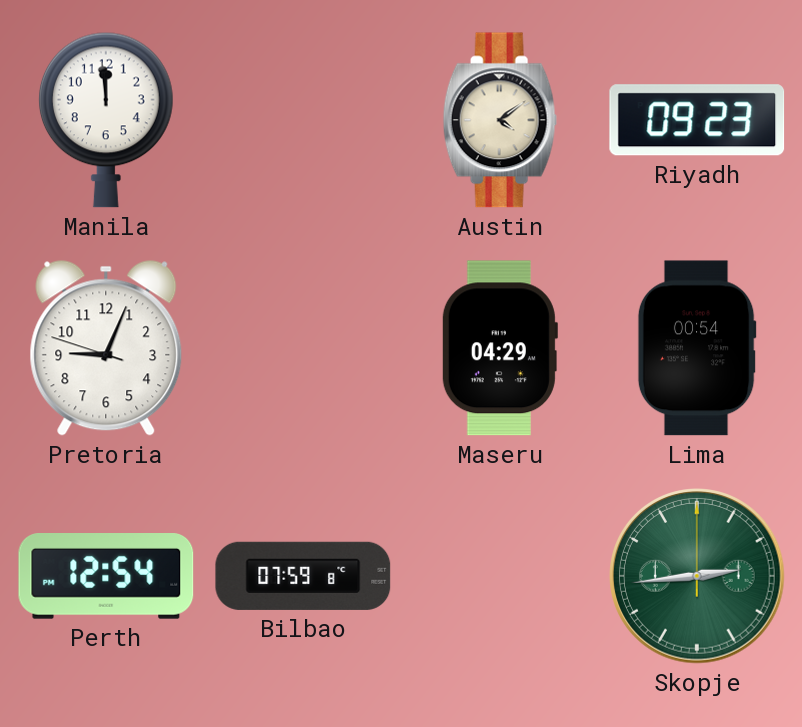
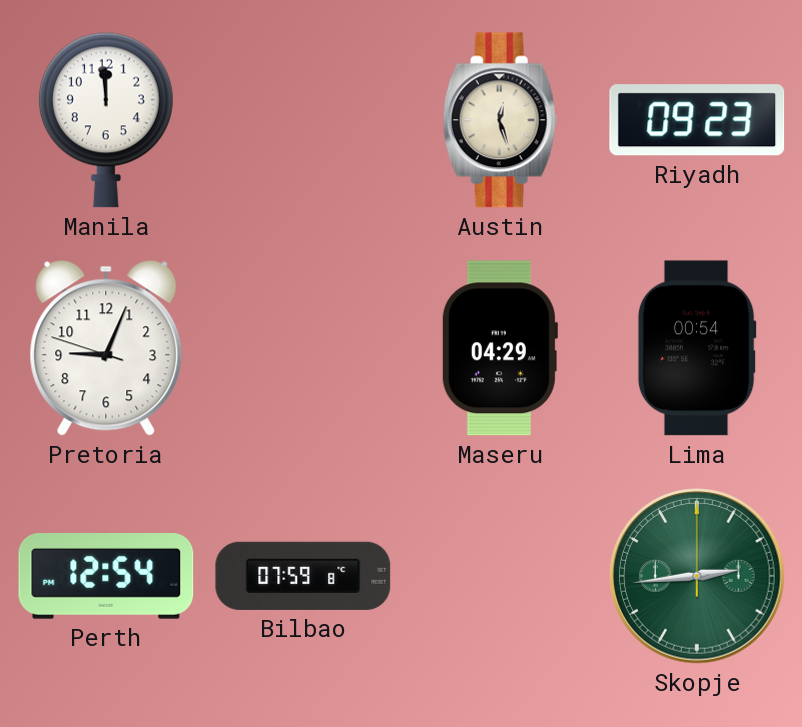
Austin: 4:09 -> 12:27
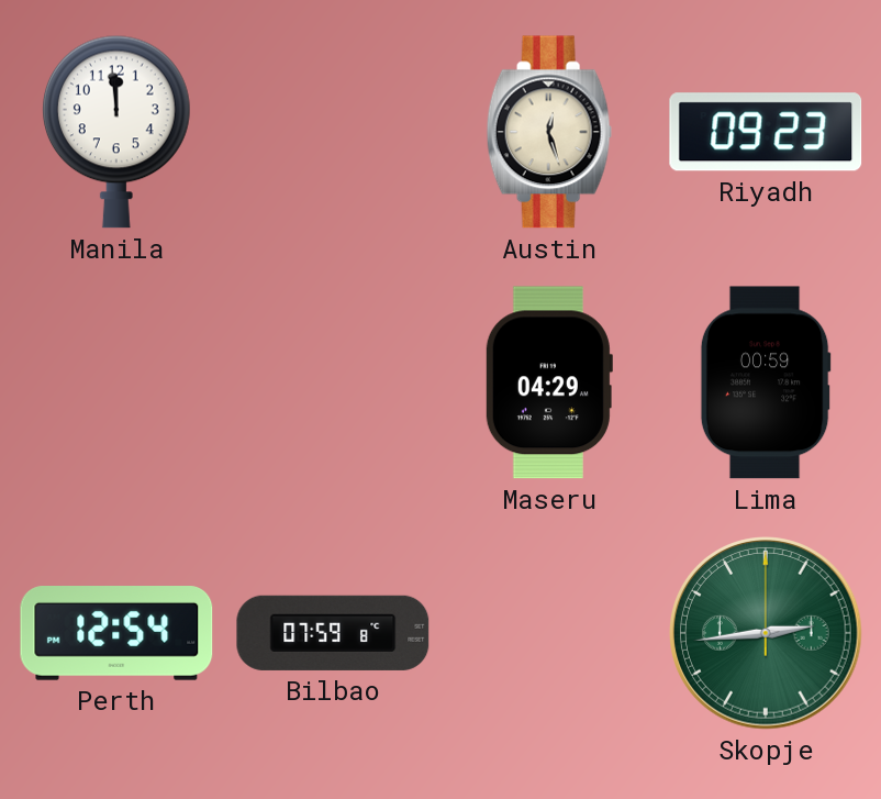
Pretoria: 9:03 -> none
Lima: 00:54 -> 00:59
